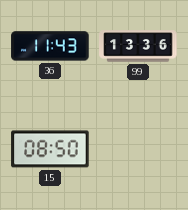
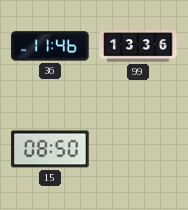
36: 11:43 -> 11:46
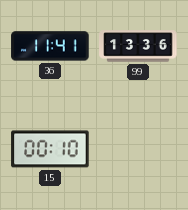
36: 11:46 -> 11:41
15: 08:50 -> 00:10
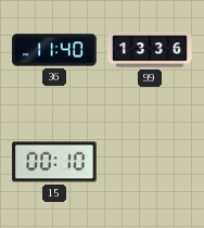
36: 11:41 -> 11:40
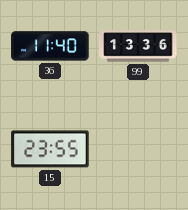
15: 00:10 -> 23:55
